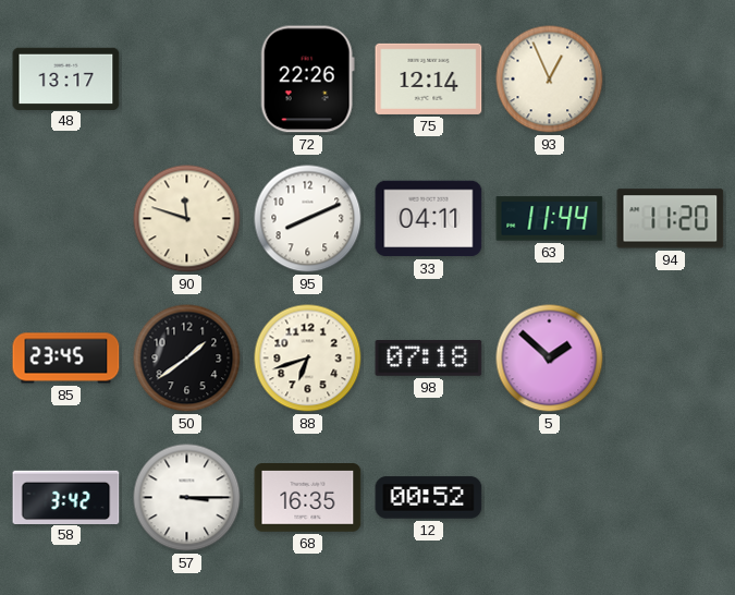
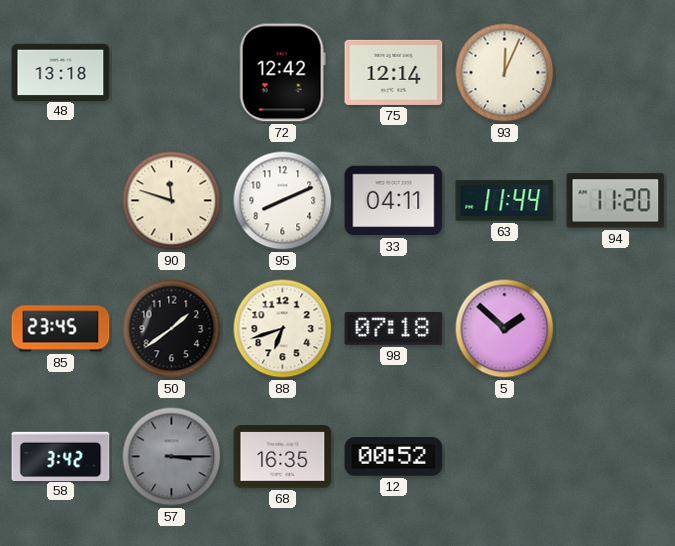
48: 13:17 -> 13:18
72: 22:26 -> 12:42
93: 12:56 -> 12:04
57 dial: white -> grey
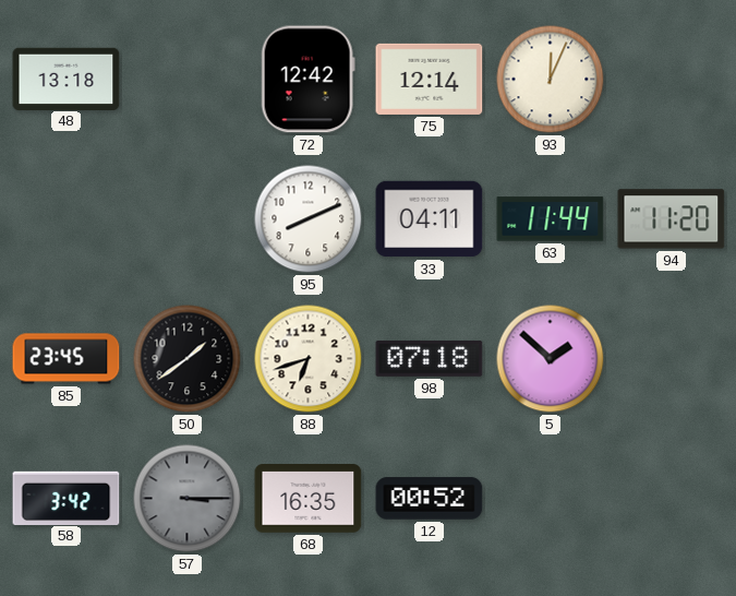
90: 11:48 -> none
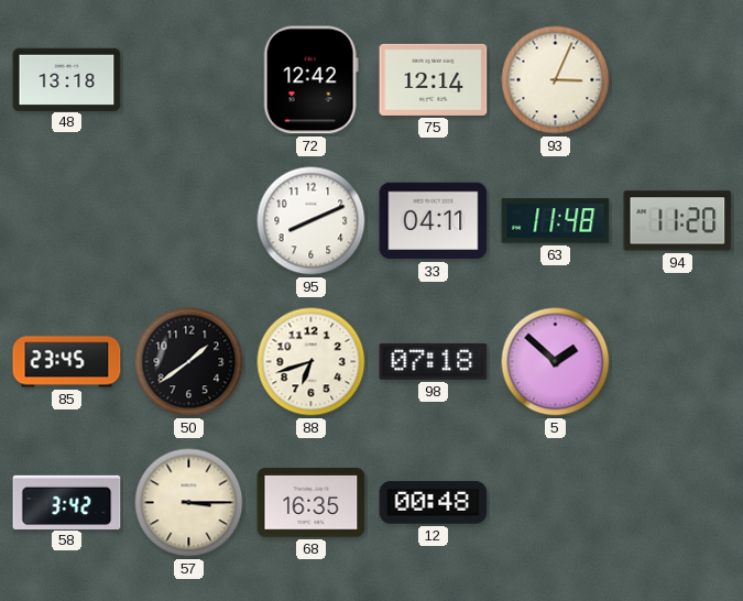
93: 12:04 -> 3:04
63: 11:44 -> 11:48
57 dial: grey -> cream
12: 00:52 -> 00:48
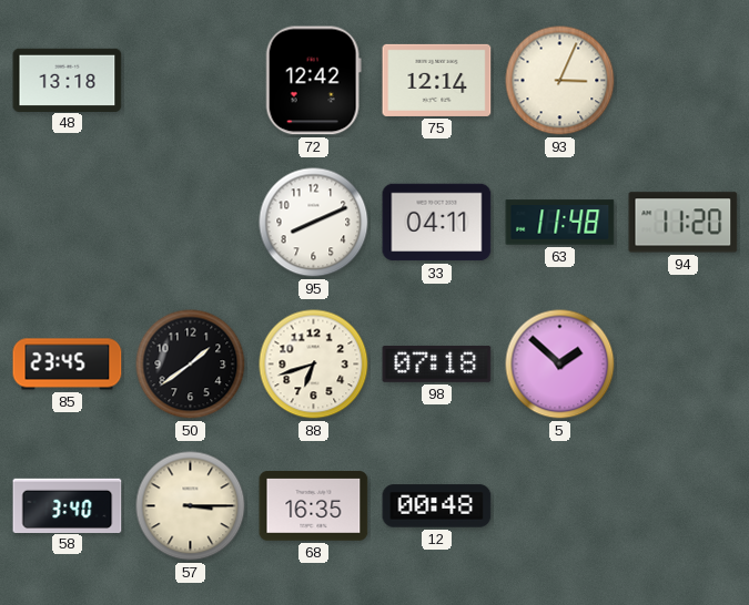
58: 3:42 -> 3:40
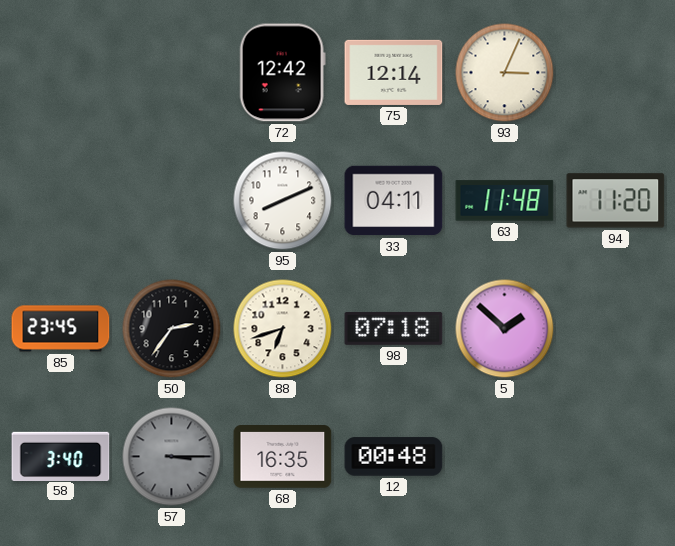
48: 13:18 -> none
50: 1:39 -> 2:36
57 dial: cream -> grey
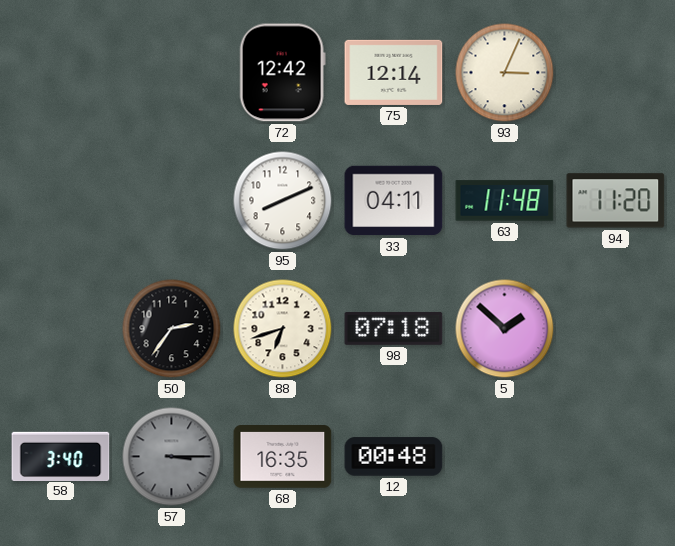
85: 23:45 -> none
